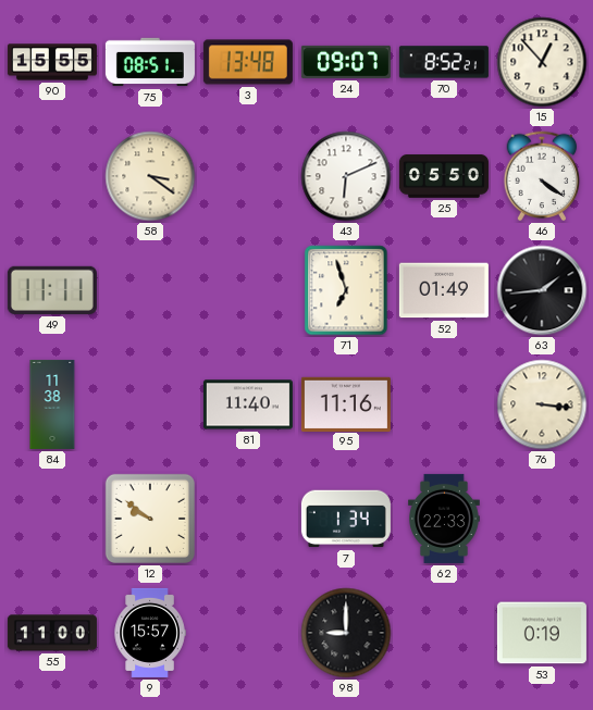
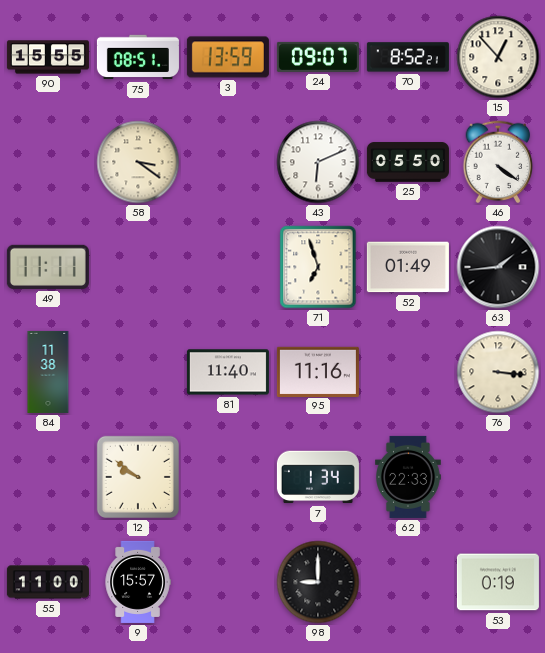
3: 13:48 -> 13:59
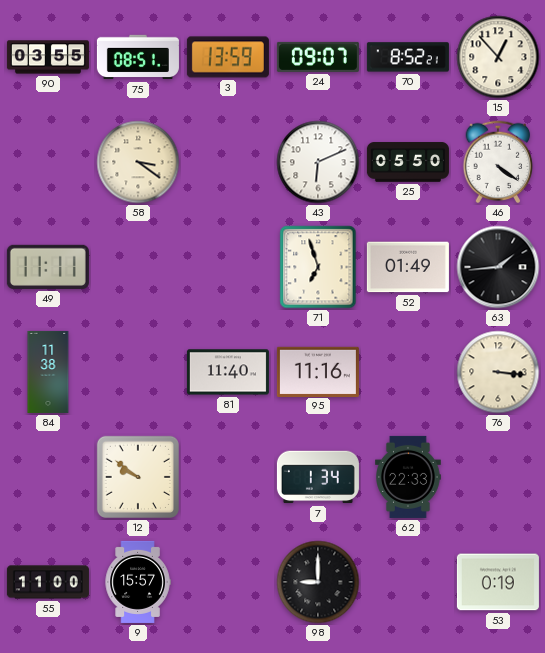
90: 15:55 -> 03:55
